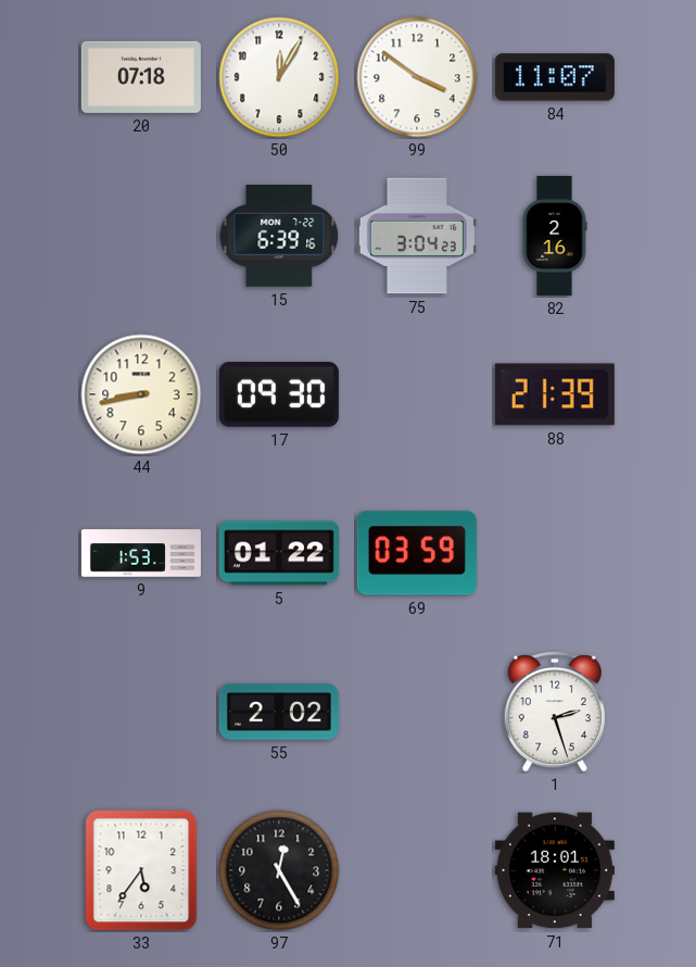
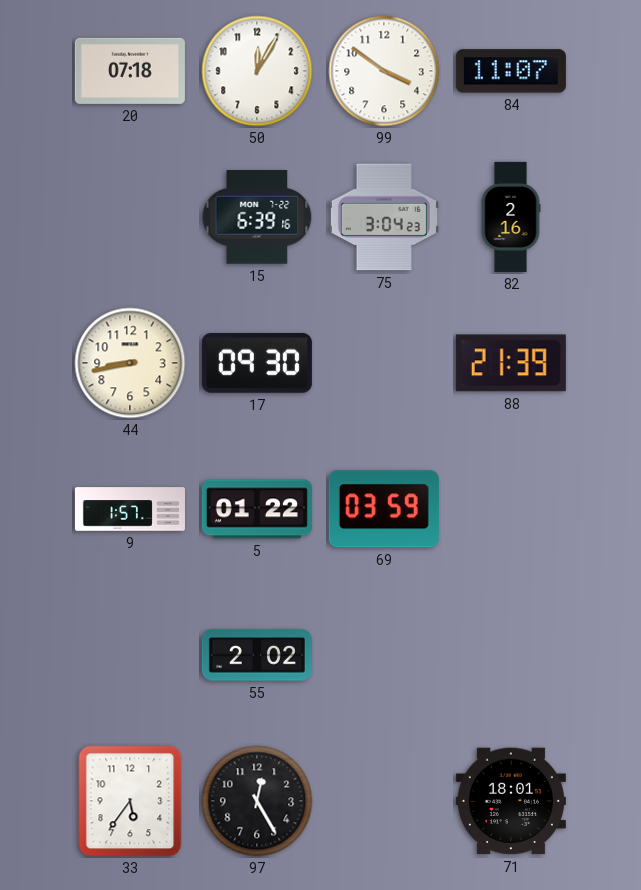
9: 1:53 -> 1:57
1: 2:27 -> none
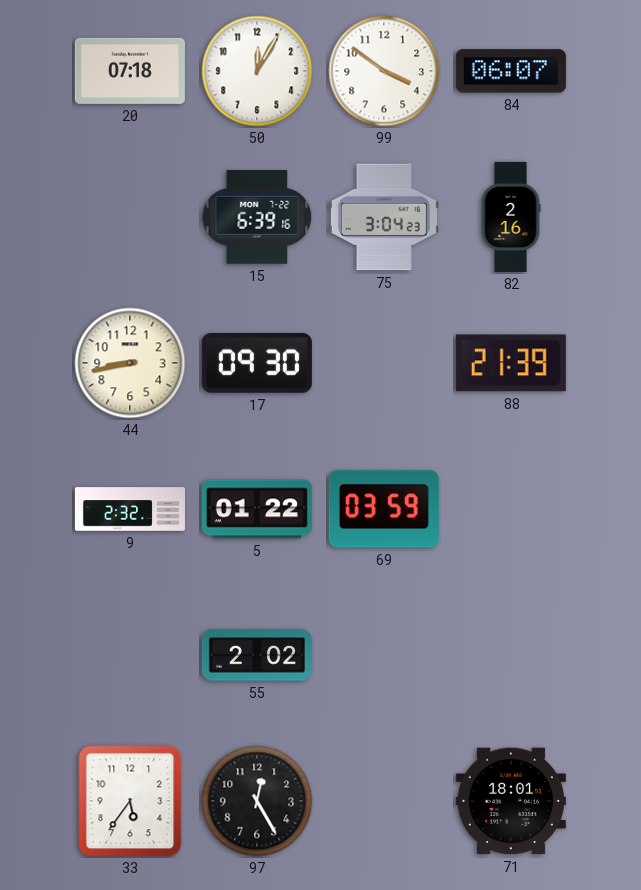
84: 11:07 -> 06:07
9: 1:57 -> 2:32
